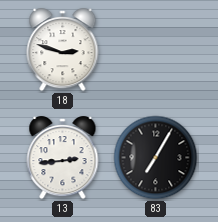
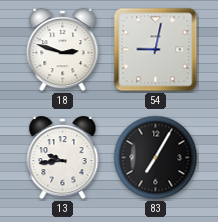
54: none -> 9:02
13: 2:44 -> 9:44
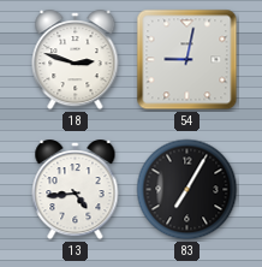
13: 9:44 -> 4:44
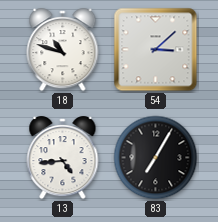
18: 2:48 -> 10:48
54: 9:02 -> 3:08
